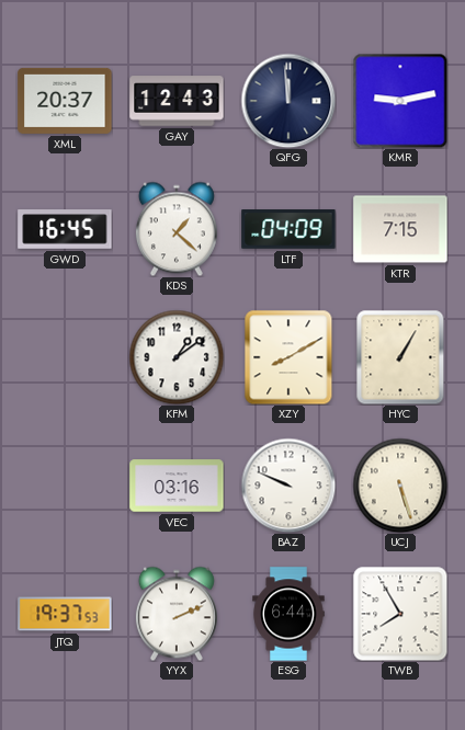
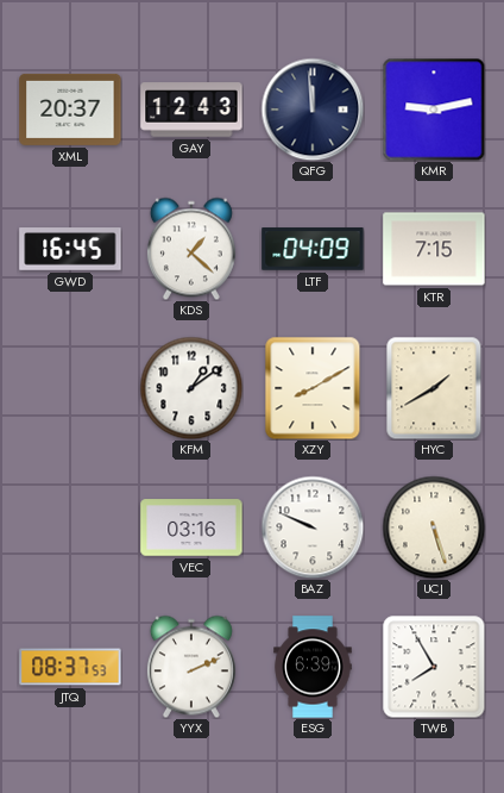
HYC: 1:05 -> 1:40
JTQ: 19:37 -> 08:37
ESG: 6:44 -> 6:39
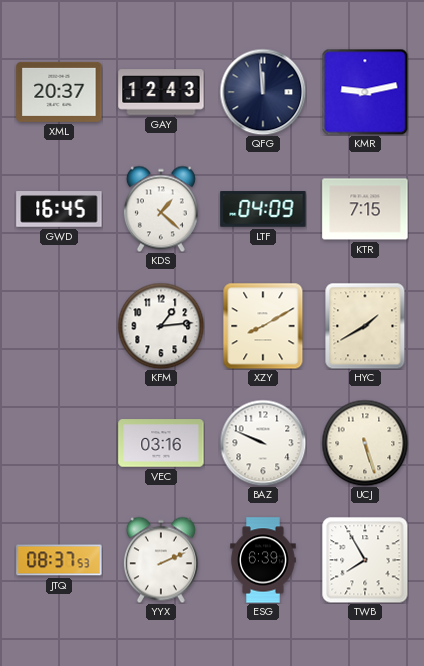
KFM: 1:09 -> 1:14
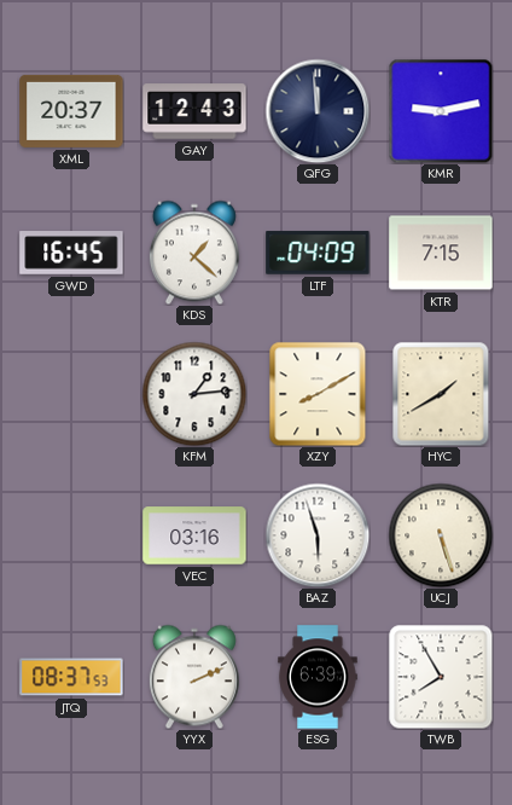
BAZ: 9:49 -> 5:57
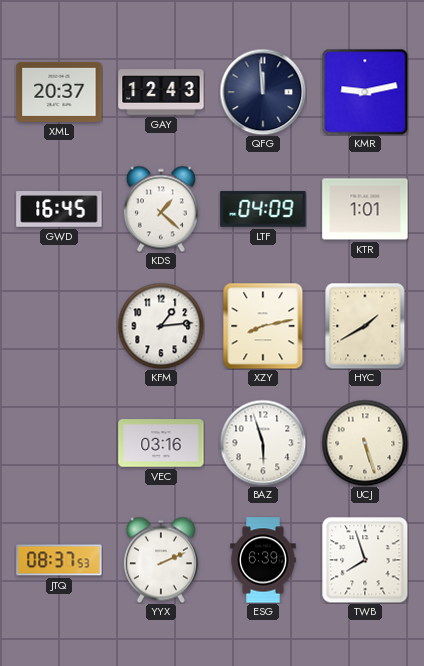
KTR: 7:15 -> 1:01
XZY: 8:10 -> 8:13
TWB: 7:55 -> 7:57
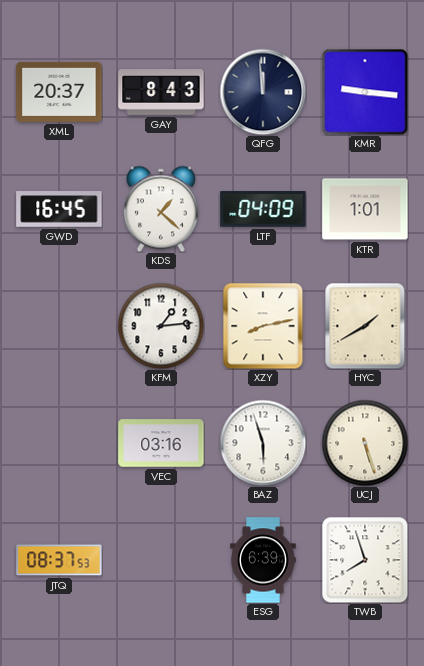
GAY: 12:43 -> 8:43
KMR: 9:13 -> 9:16
YYX: 2:11 -> none
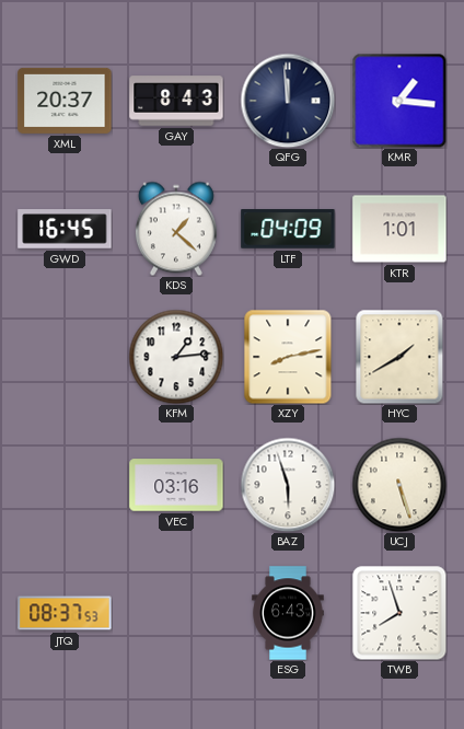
KMR: 9:16 -> 1:16
ESG: 6:39 -> 6:43
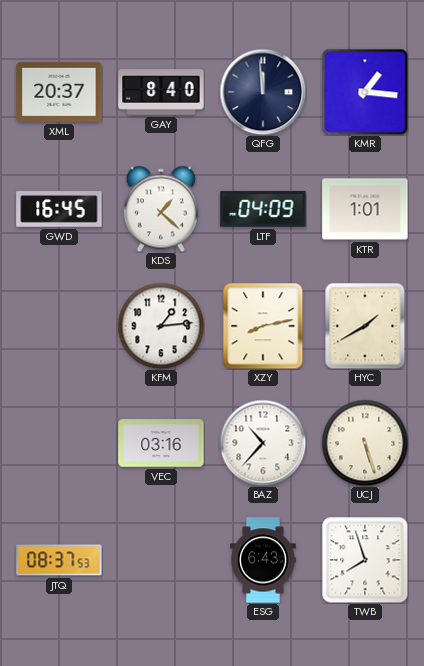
GAY: 8:43 -> 8:40
BAZ: 5:57 -> 10:37
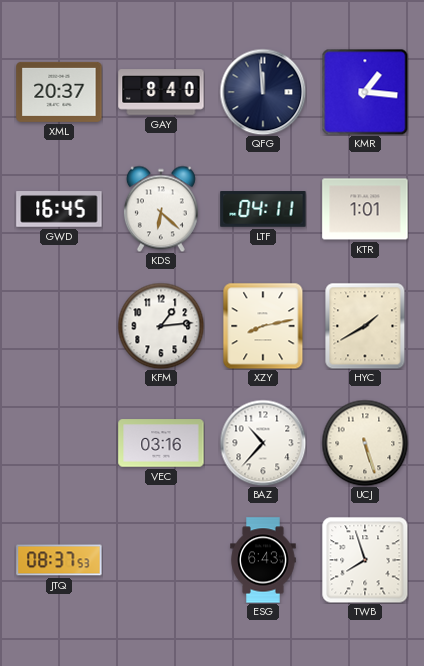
KDS: 1:22 -> 6:22
LTF: 04:09 -> 04:11
